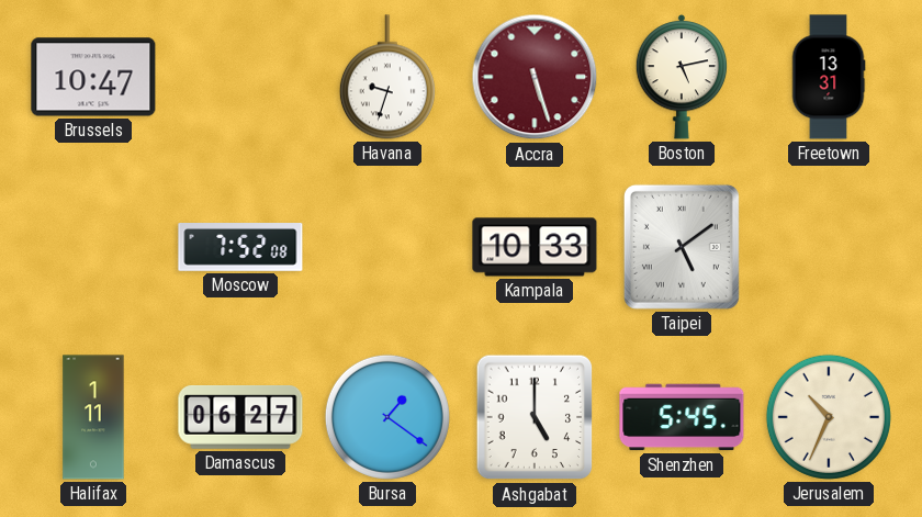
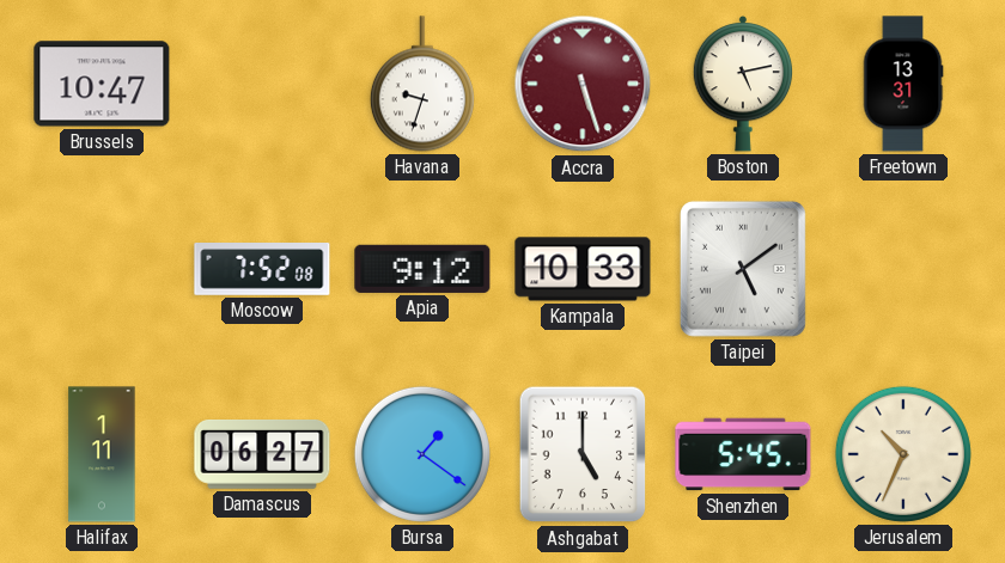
Apia: none -> 9:12
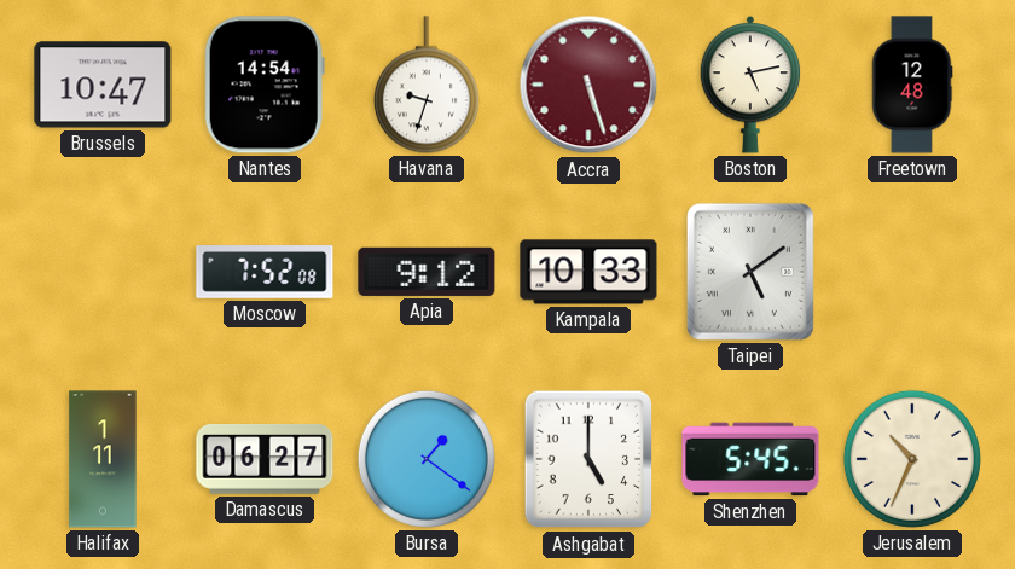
Nantes: none -> 14:54
Freetown: 13:31 -> 12:48
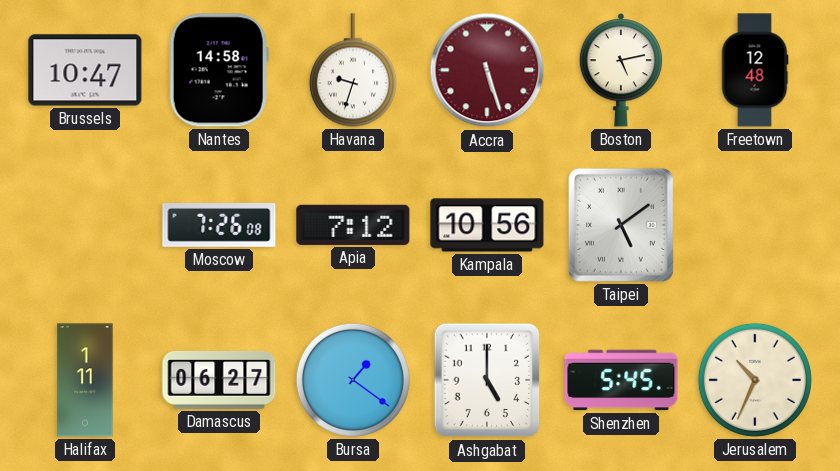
Nantes: 14:54 -> 14:58
Moscow: 7:52 -> 7:26
Apia: 9:12 -> 7:12
Kampala: 10:33 -> 10:56
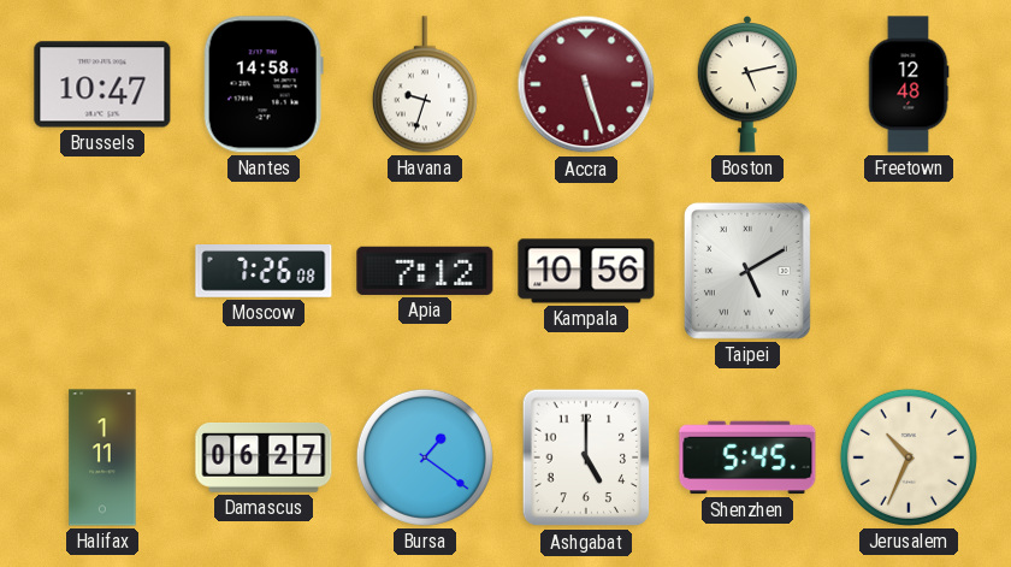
Taipei: 5:09 -> 5:10
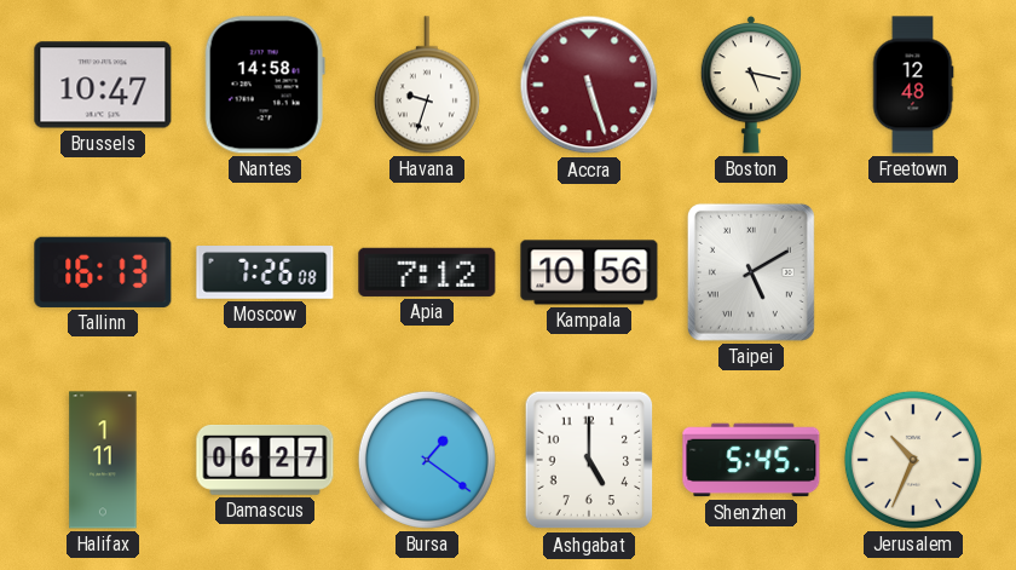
Boston: 5:13 -> 5:17
Tallinn: none -> 16:13
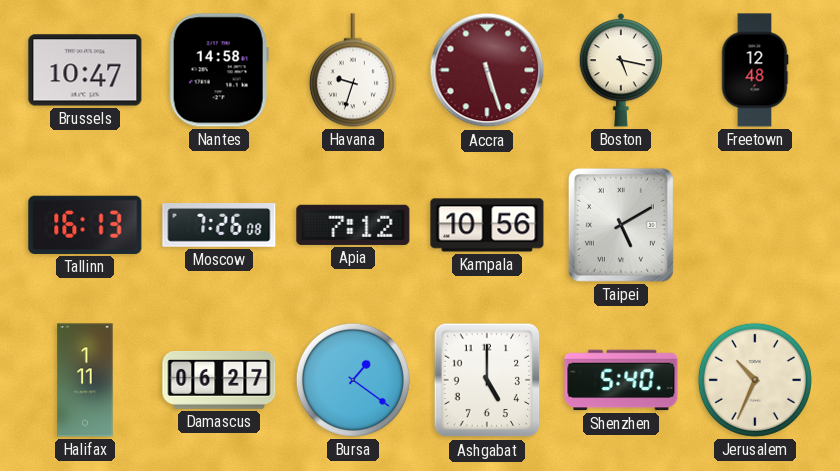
Shenzhen: 5:45 -> 5:40
